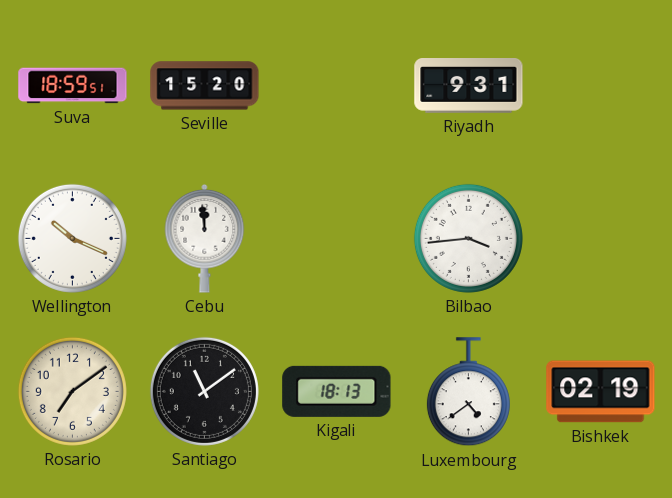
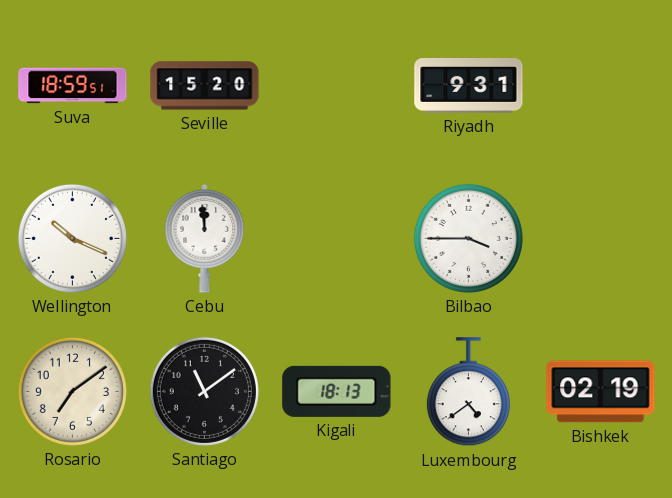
Bilbao: 3:44 -> 3:45
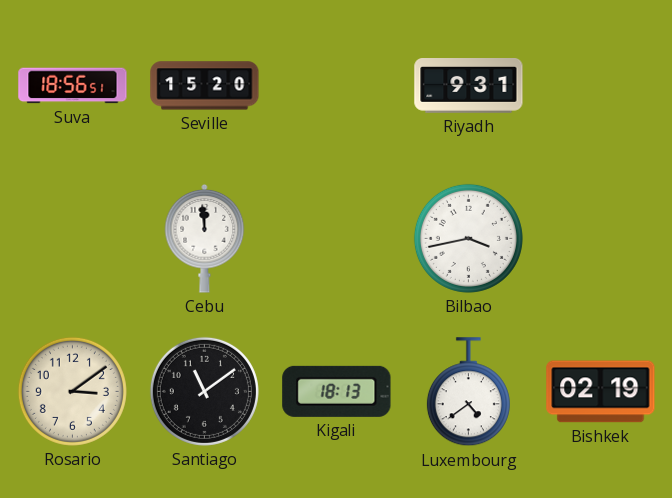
Suva: 18:59 -> 18:56
Wellington: 10:19 -> none
Bilbao: 3:45 -> 3:43
Rosario: 7:09 -> 3:09
